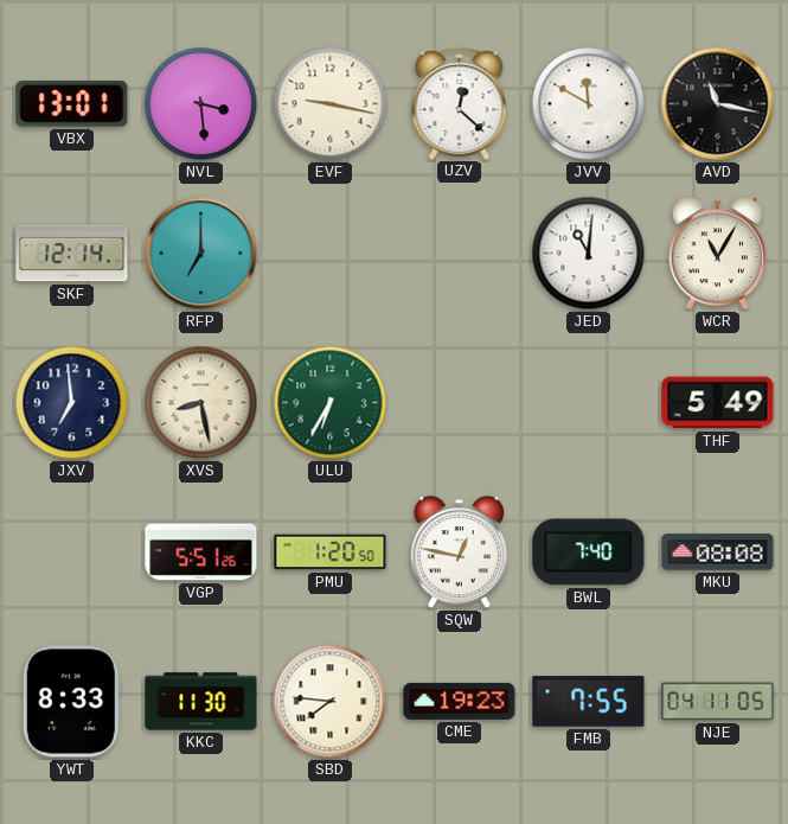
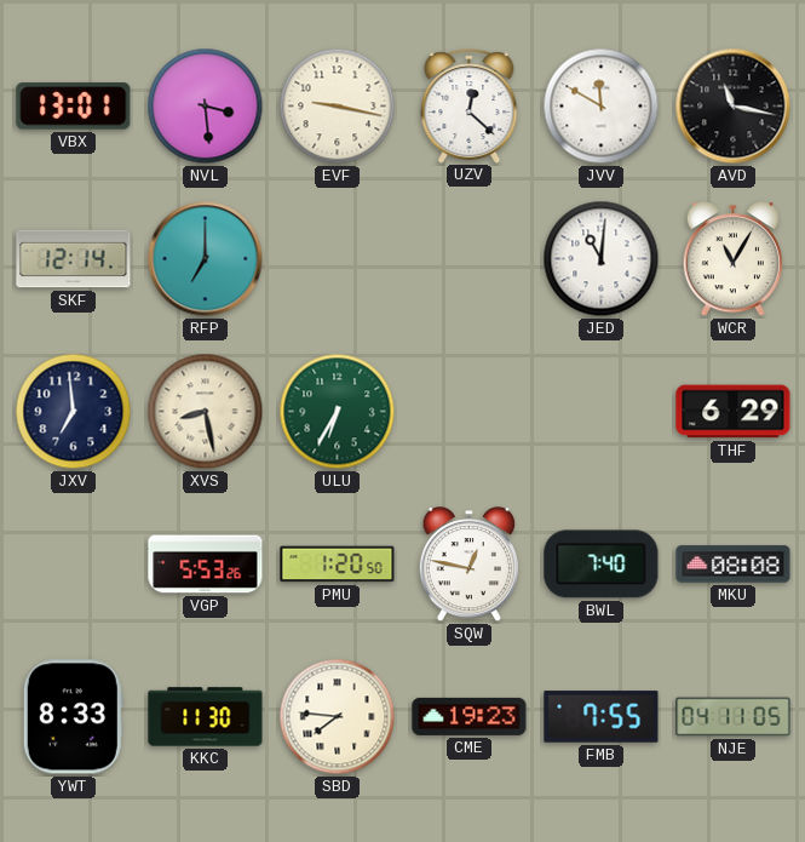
THF: 5:49 -> 6:29
VGP: 5:51 -> 5:53
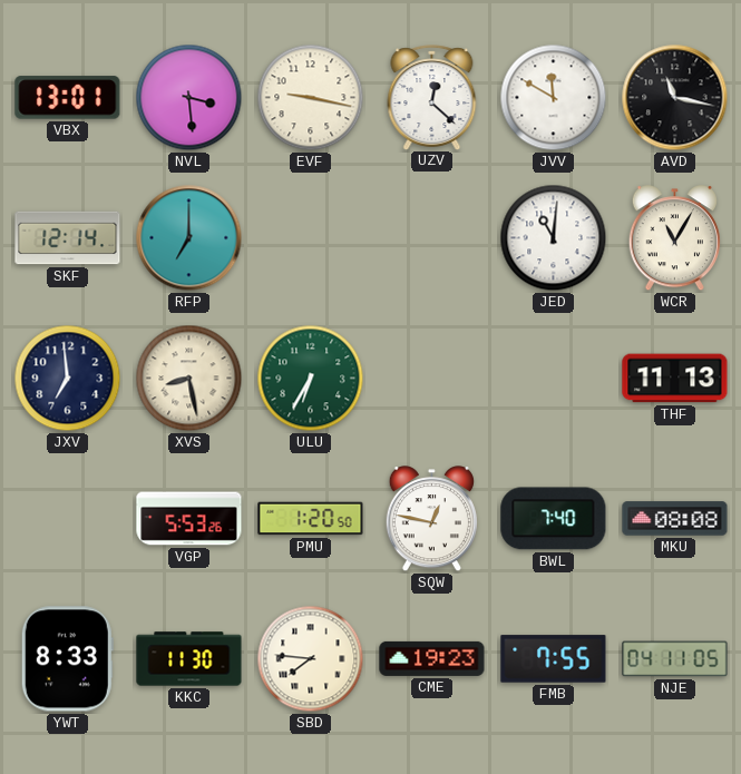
THF: 6:29 -> 11:13
